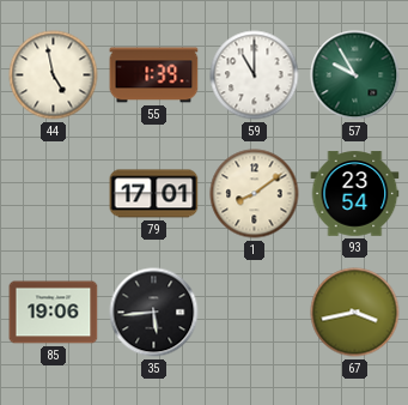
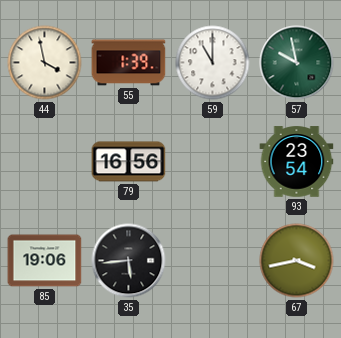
44: 4:58 -> 3:58
57: 9:55 -> 9:58
79: 17:01 -> 16:56
1: 8:09 -> none
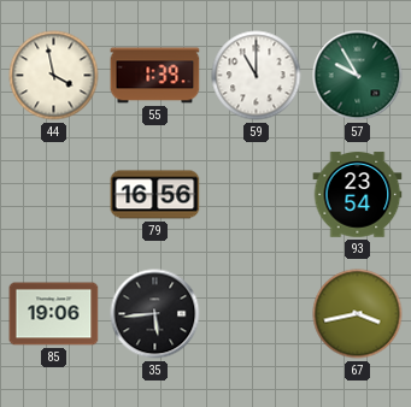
57: 9:58 -> 9:55
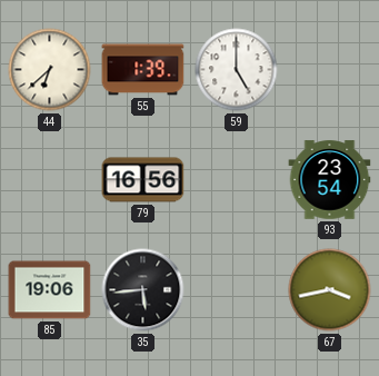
44: 3:58 -> 6:38
59: 11:00 -> 5:00
57: 9:55 -> none
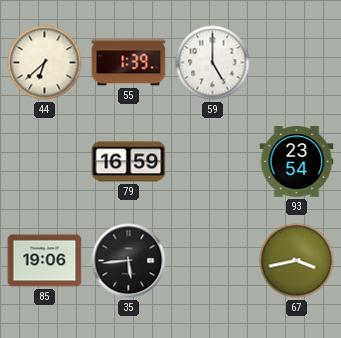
79: 16:56 -> 16:59
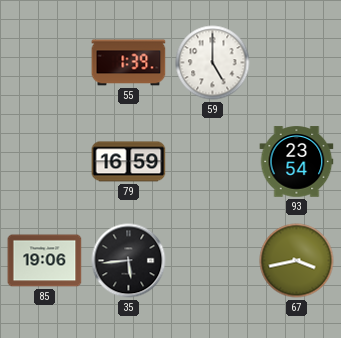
44: 6:38 -> none
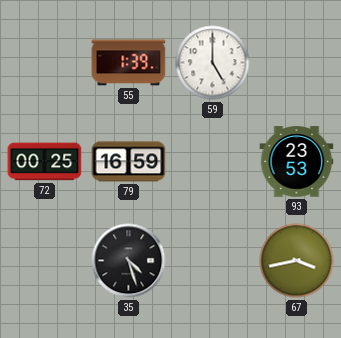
72: none -> 00:25
93: 23:54 -> 23:53
85: 19:06 -> none
35: 5:44 -> 4:27
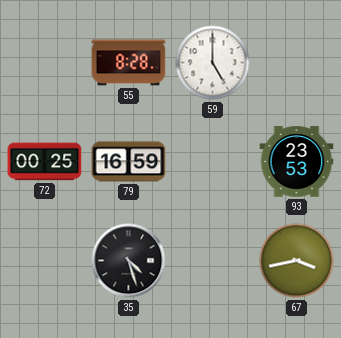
55: 1:39 -> 8:28
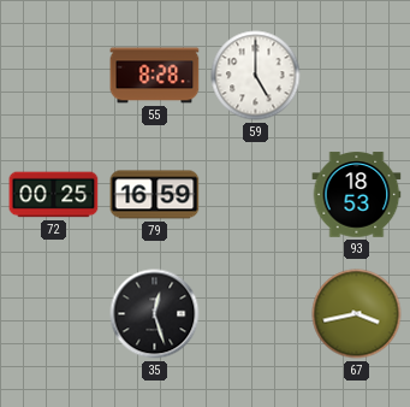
93: 23:53 -> 18:53
35: 4:27 -> 12:27
